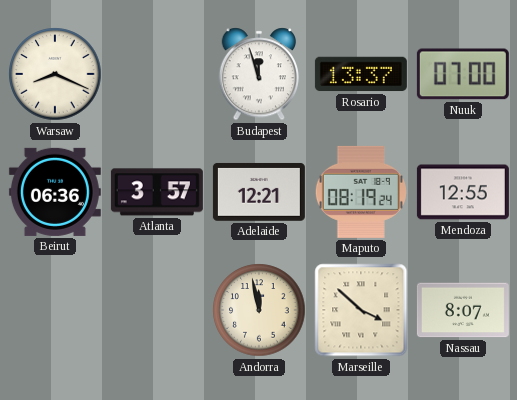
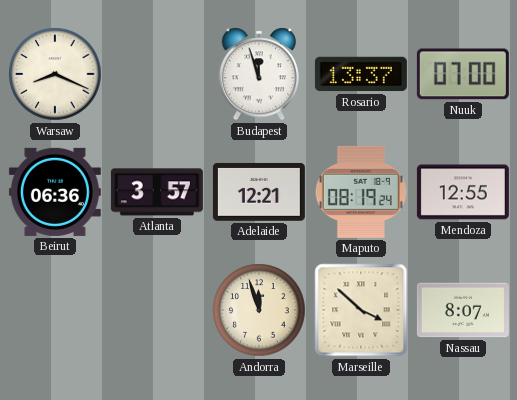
Andorra: 11:58 -> 11:57
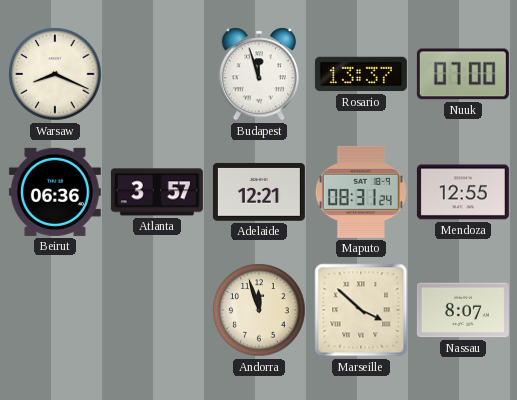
Maputo: 08:19 -> 08:31
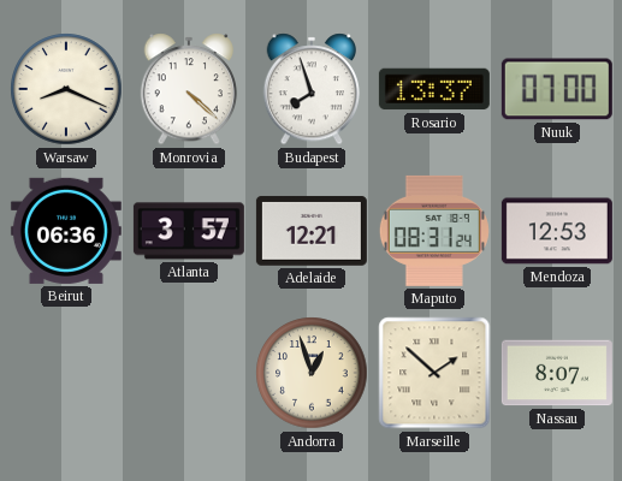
Monrovia: none -> 4:22
Budapest: 11:57 -> 7:57
Mendoza: 12:55 -> 12:53
Andorra: 11:57 -> 12:57
Marseille: 3:52 -> 1:52
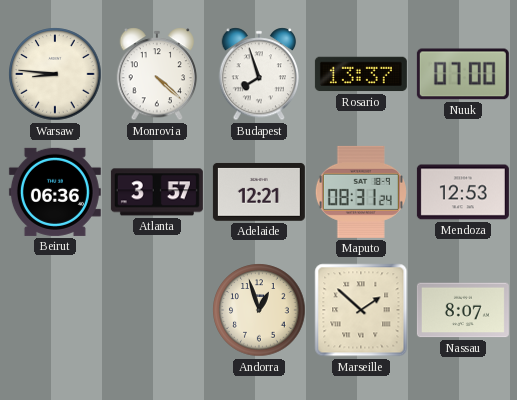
Warsaw: 8:19 -> 8:46
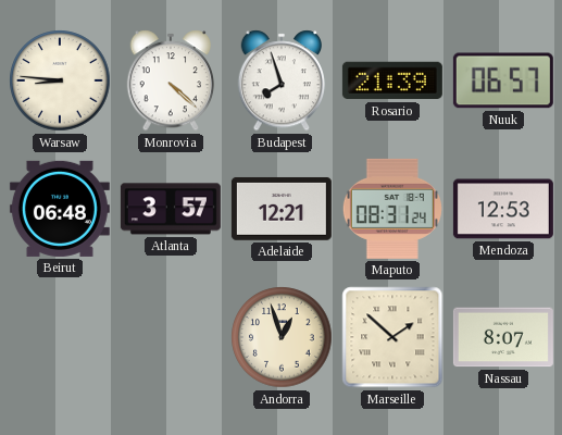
Rosario: 13:37 -> 21:39
Nuuk: 07:00 -> 06:57
Beirut: 06:36 -> 06:48
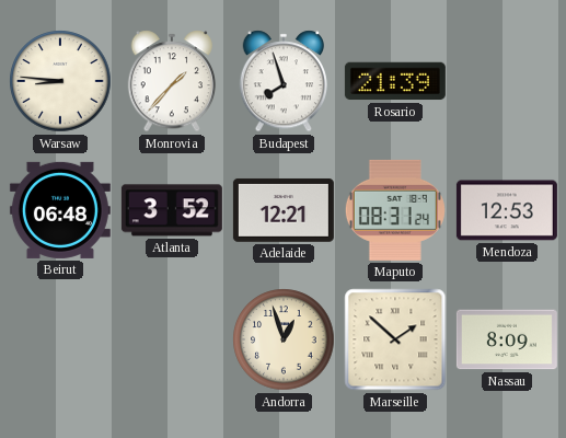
Monrovia: 4:22 -> 1:37
Nuuk: 06:57 -> none
Atlanta: 3:57 -> 3:52
Nassau: 8:07 -> 8:09
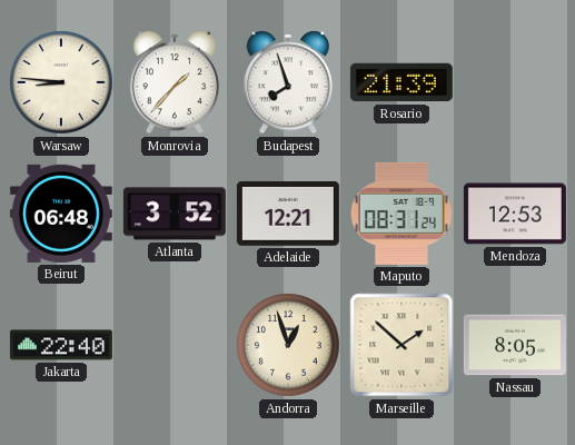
Jakarta: none -> 22:40
Nassau: 8:09 -> 8:05
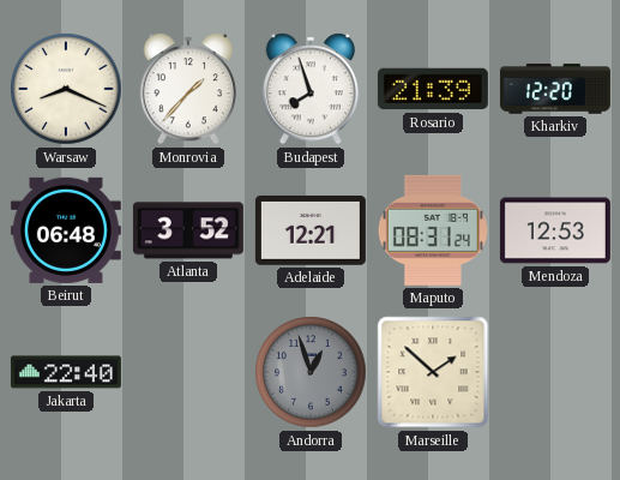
Warsaw: 8:46 -> 8:19
Kharkiv: none -> 12:20
Andorra dial: cream -> grey
Nassau: 8:05 -> none
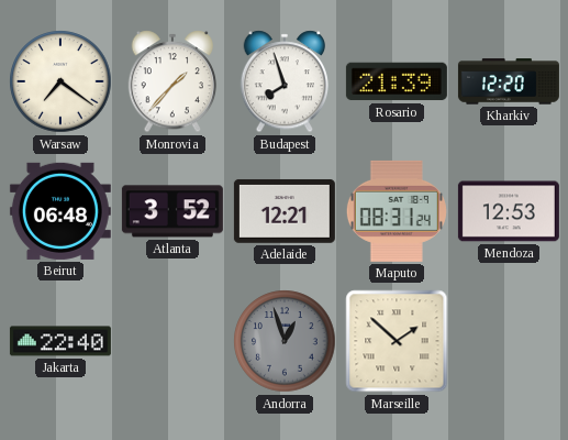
Warsaw: 8:19 -> 7:21
